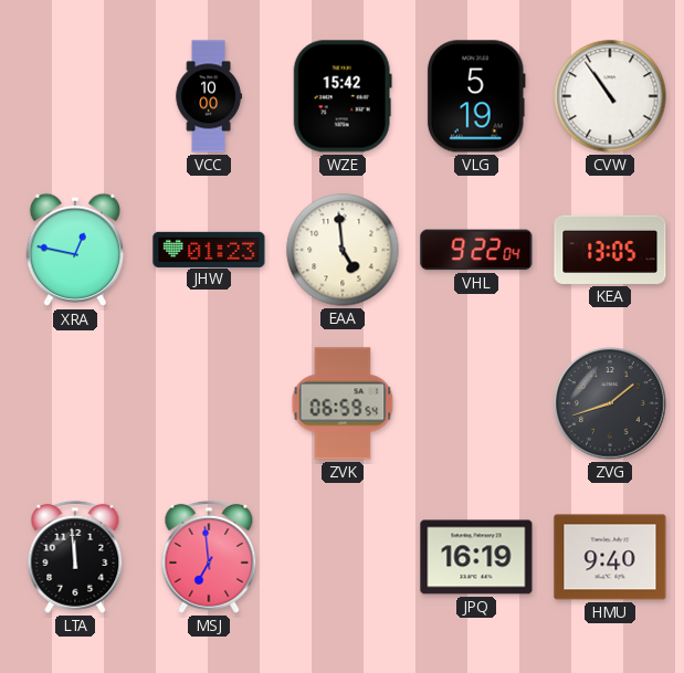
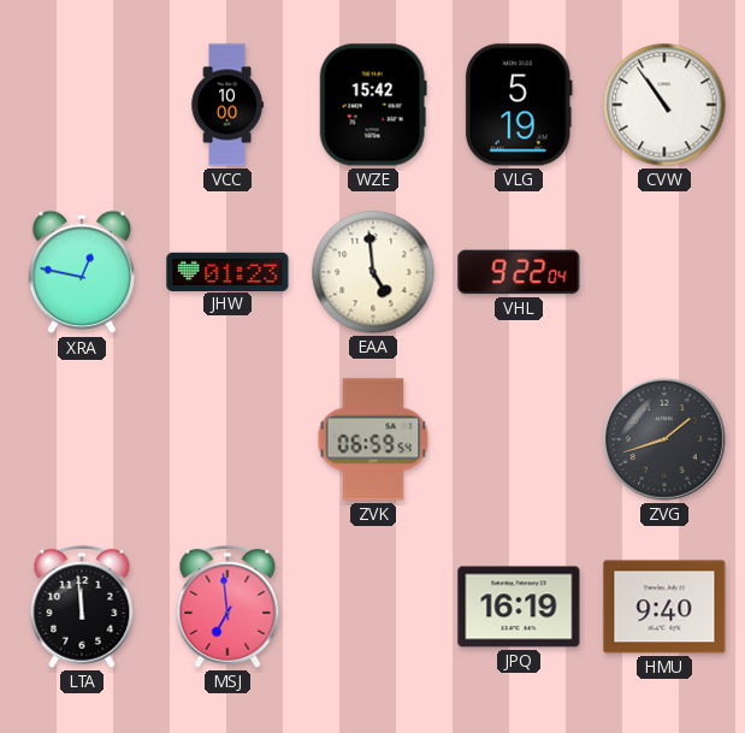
KEA: 13:05 -> none
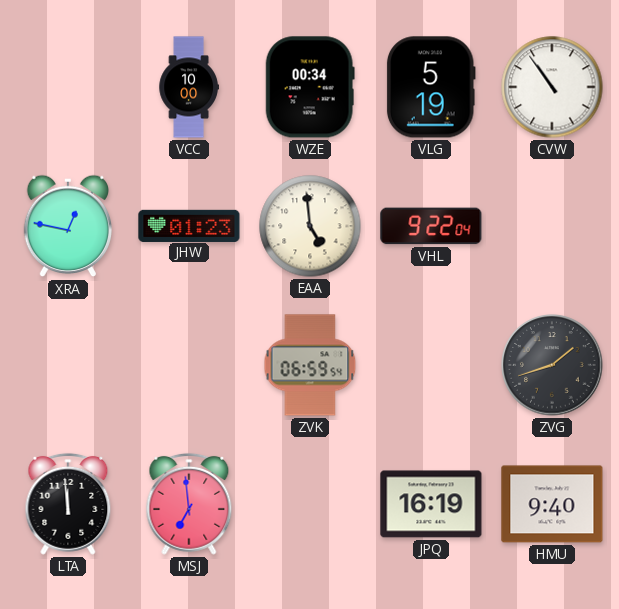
WZE: 15:42 -> 00:34
